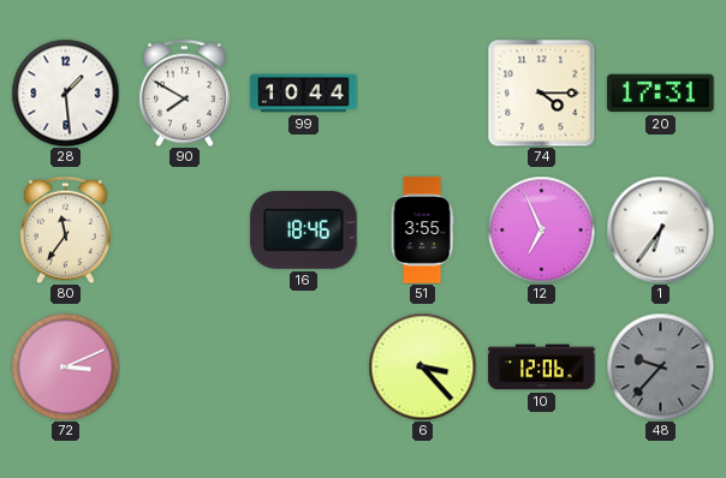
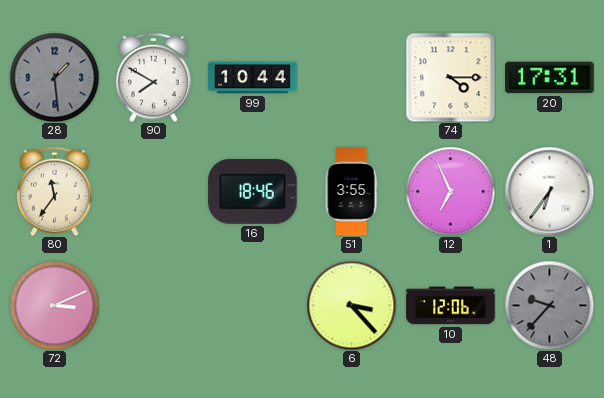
28 dial: white -> grey
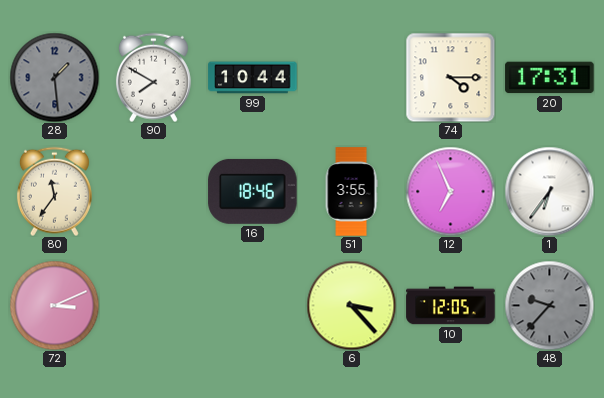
10: 12:06 -> 12:05
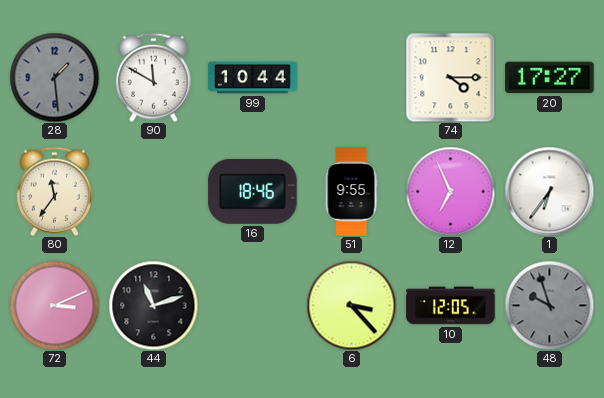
90: 7:50 -> 11:50
20: 17:31 -> 17:27
51: 3:55 -> 9:55
44: none -> 11:12
48: 9:37 -> 9:57
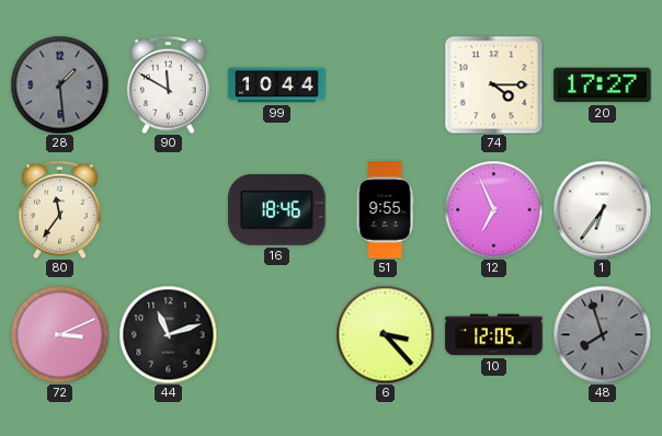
48: 9:57 -> 7:57
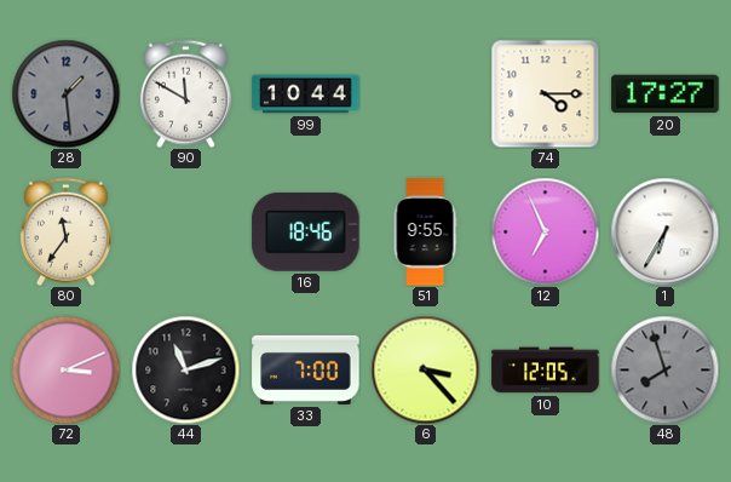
1: 6:36 -> 6:35
33: none -> 7:00
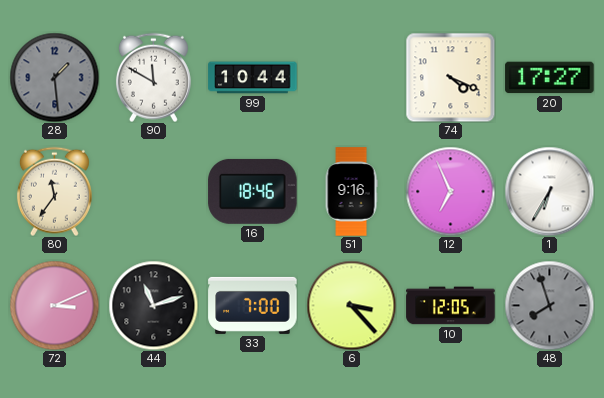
74: 4:15 -> 4:19
51: 9:55 -> 9:16
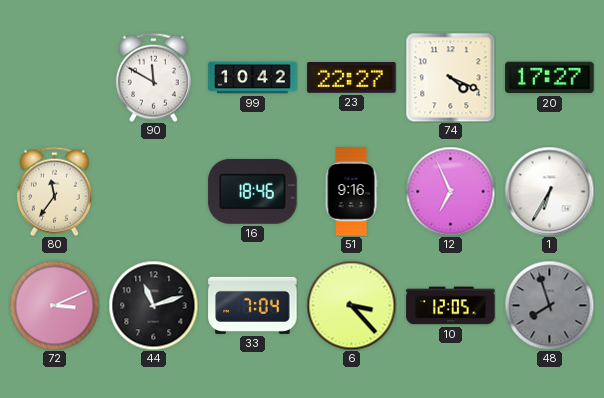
28: 1:29 -> none
99: 10:44 -> 10:42
23: none -> 22:27
33: 7:00 -> 7:04
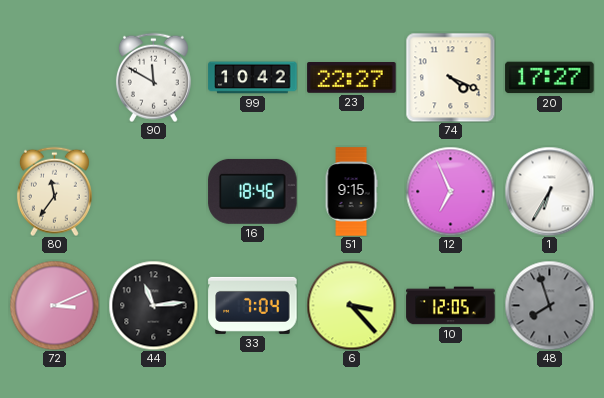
51: 9:16 -> 9:15
44: 11:12 -> 11:14
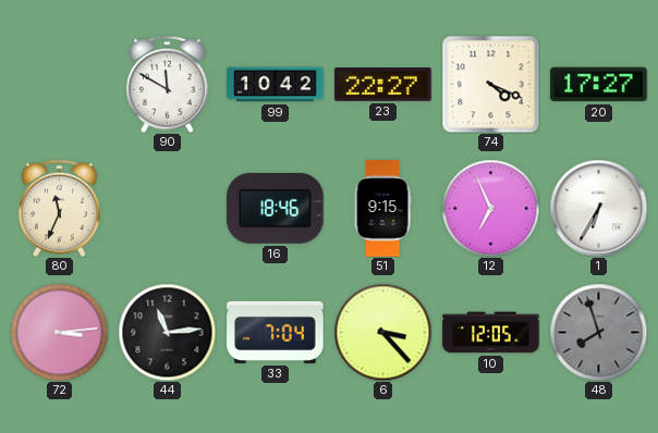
80: 11:36 -> 11:34
72: 3:11 -> 3:14
